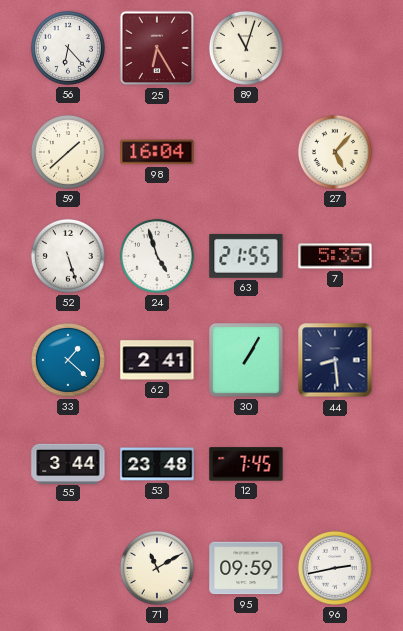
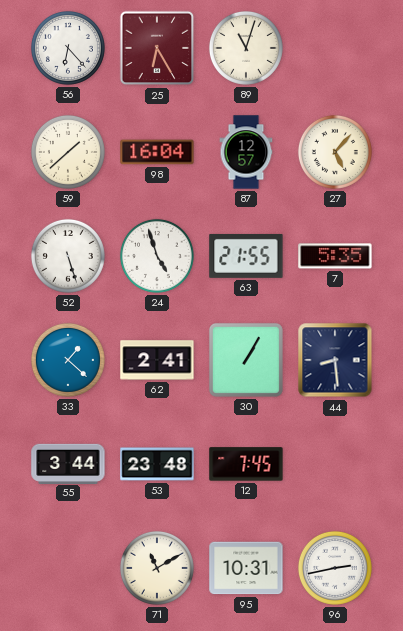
87: none -> 12:57
95: 09:59 -> 10:31
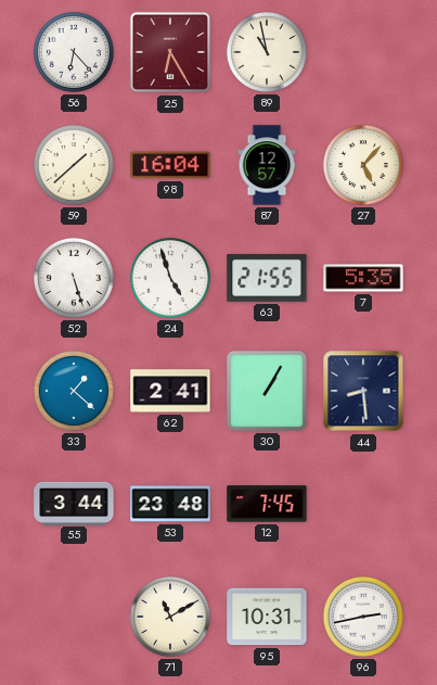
89: 11:03 -> 10:58
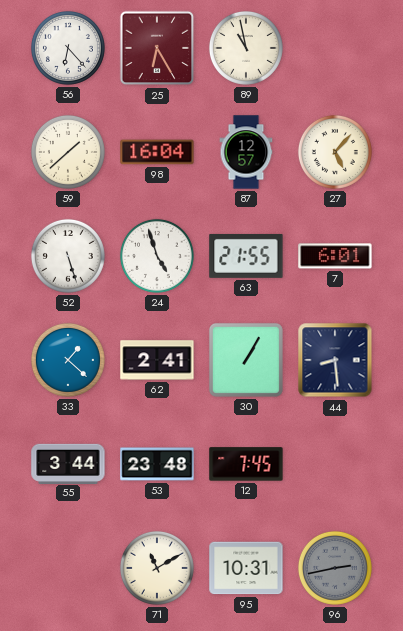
7: 5:35 -> 6:01
96 dial: white -> grey
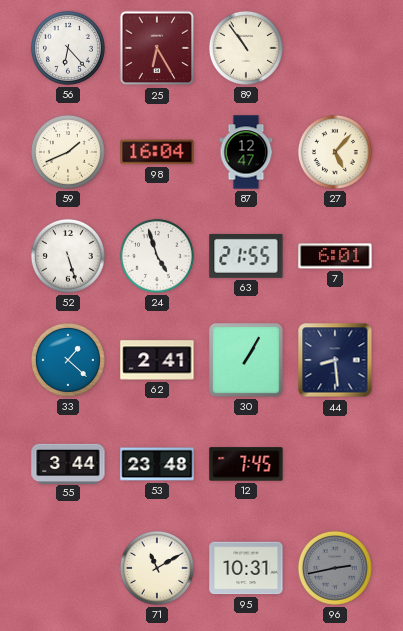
89: 10:58 -> 10:54
59: 1:38 -> 1:41
87: 12:57 -> 12:47
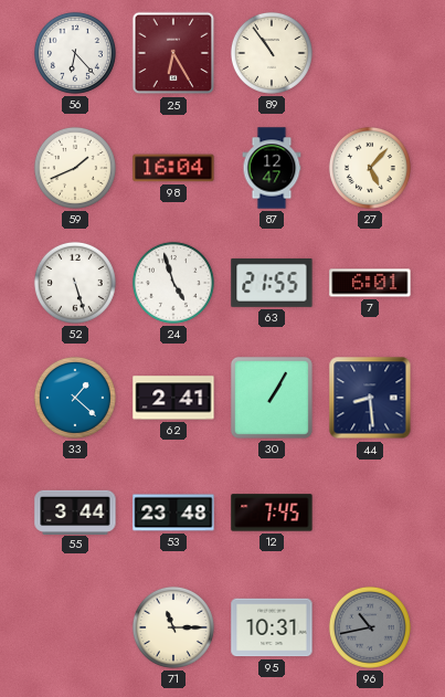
71: 11:10 -> 11:15
96: 2:43 -> 10:43
